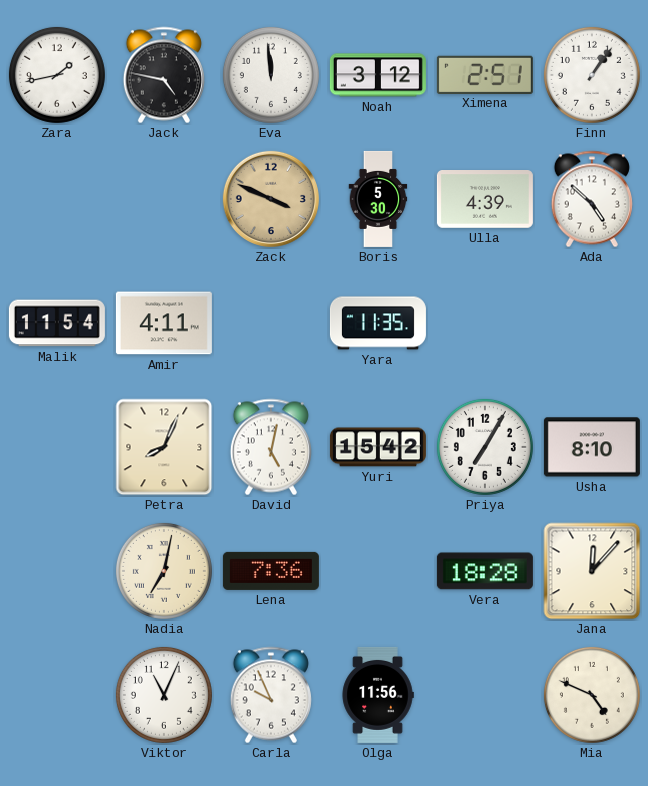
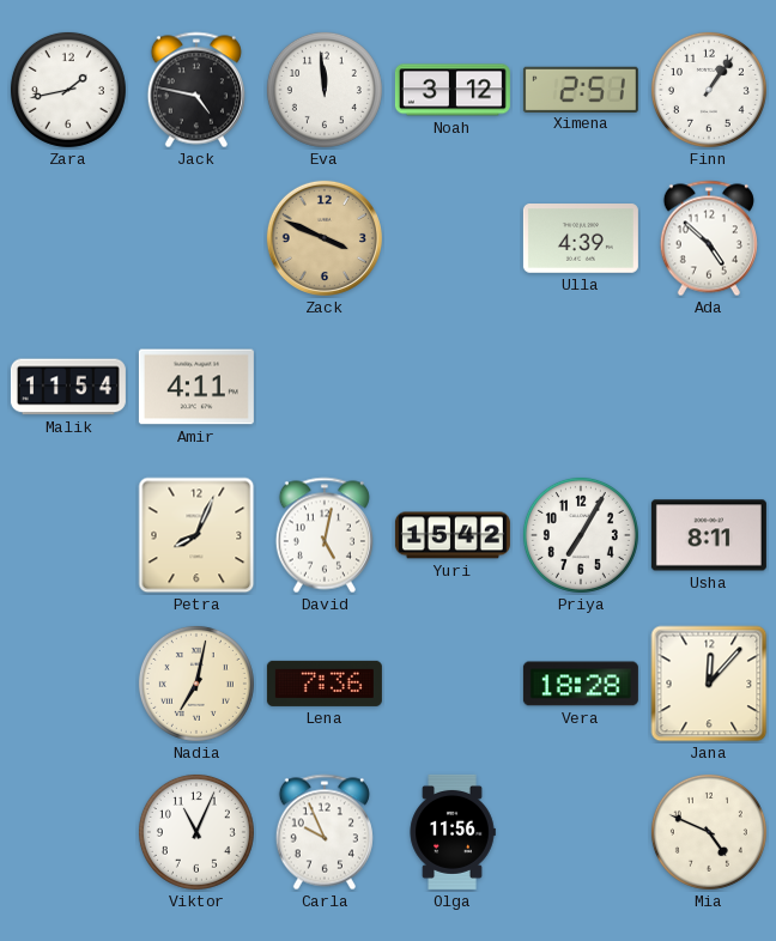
Boris: 5:30 -> none
Yara: 11:35 -> none
Usha: 8:10 -> 8:11
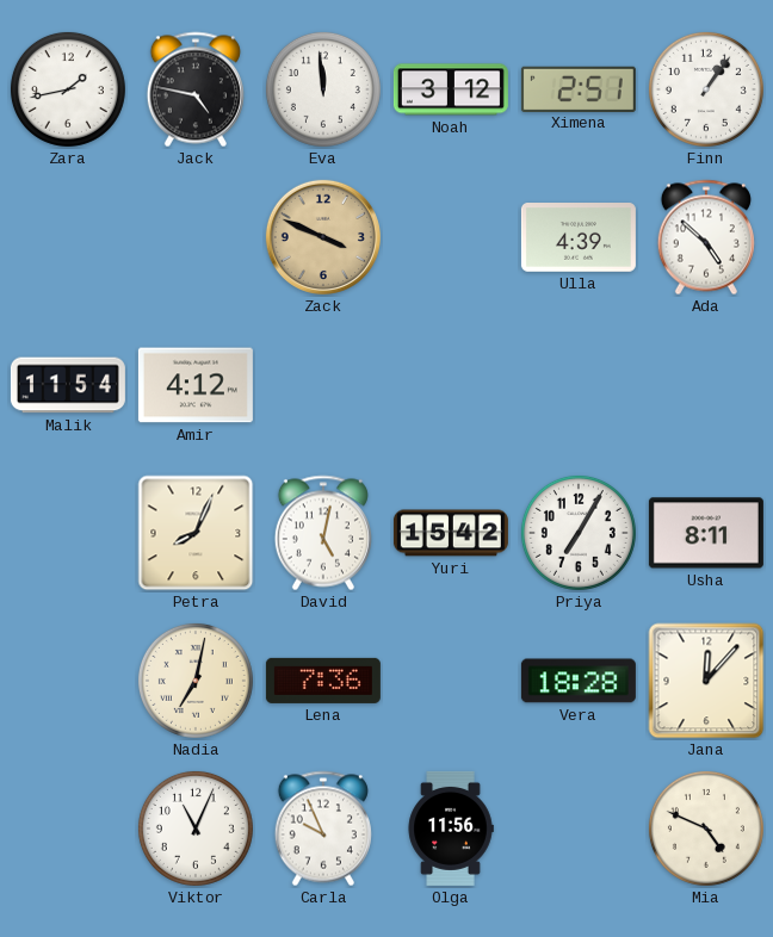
Amir: 4:11 -> 4:12
